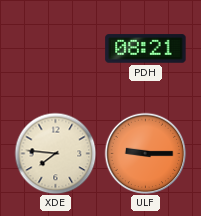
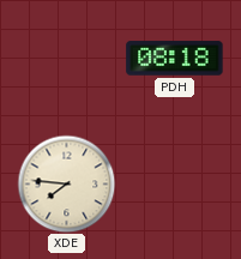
PDH: 08:21 -> 08:18
ULF: 9:15 -> none
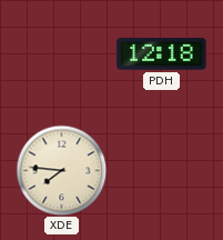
PDH: 08:18 -> 12:18
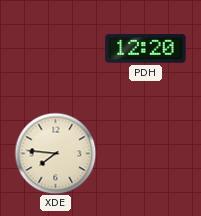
PDH: 12:18 -> 12:20
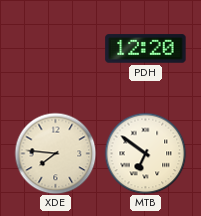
MTB: none -> 6:51
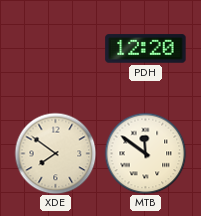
XDE: 7:46 -> 7:51
MTB: 6:51 -> 11:51
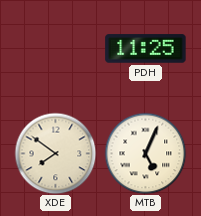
PDH: 12:20 -> 11:25
MTB: 11:51 -> 5:04
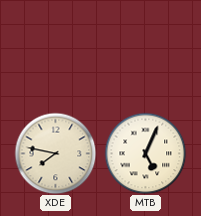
PDH: 11:25 -> none
XDE: 7:51 -> 7:47
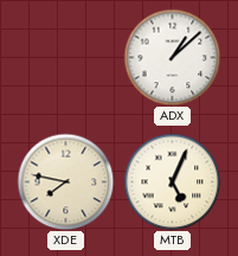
ADX: none -> 1:08
